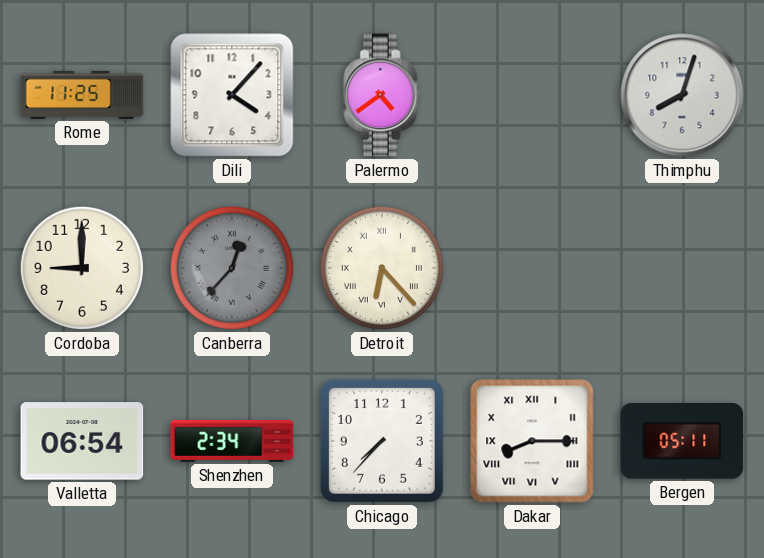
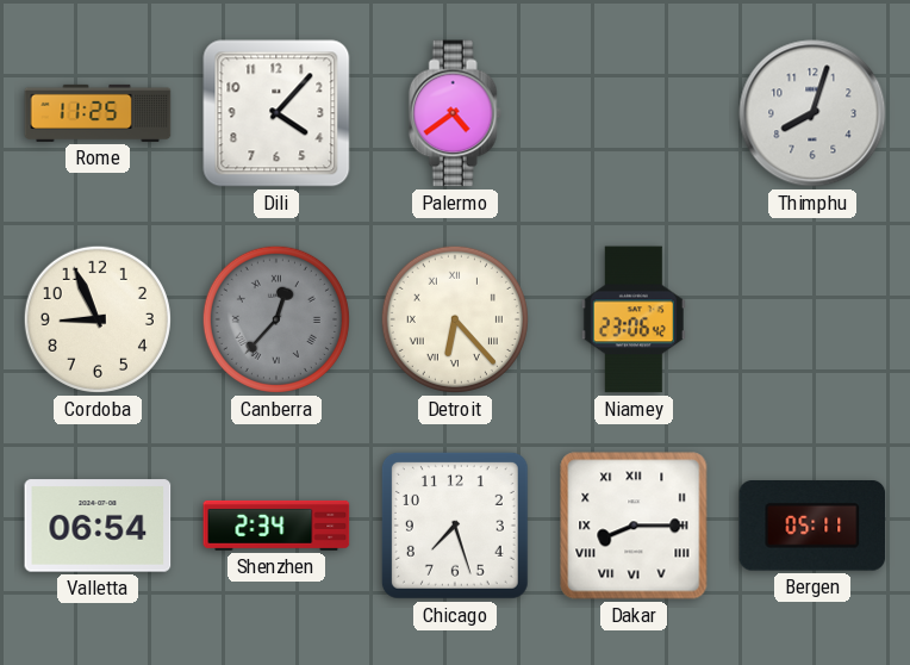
Cordoba: 9:00 -> 8:56
Niamey: none -> 23:06
Chicago: 7:37 -> 7:27
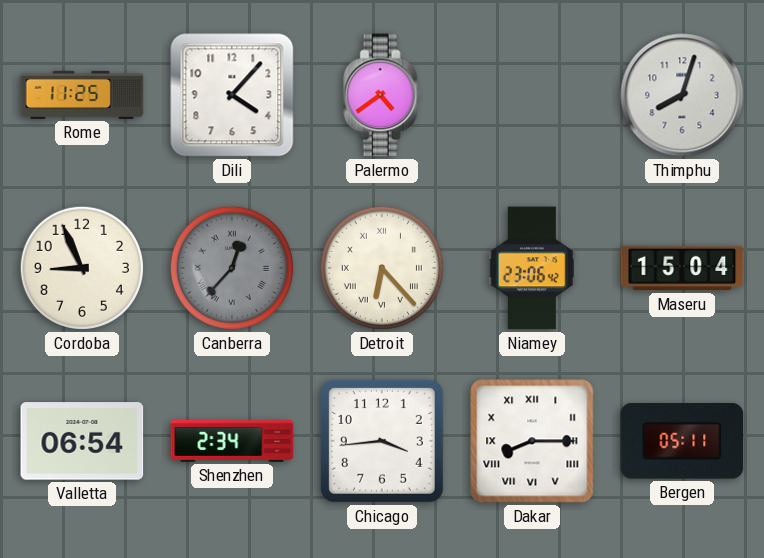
Maseru: none -> 15:04
Chicago: 7:27 -> 3:44
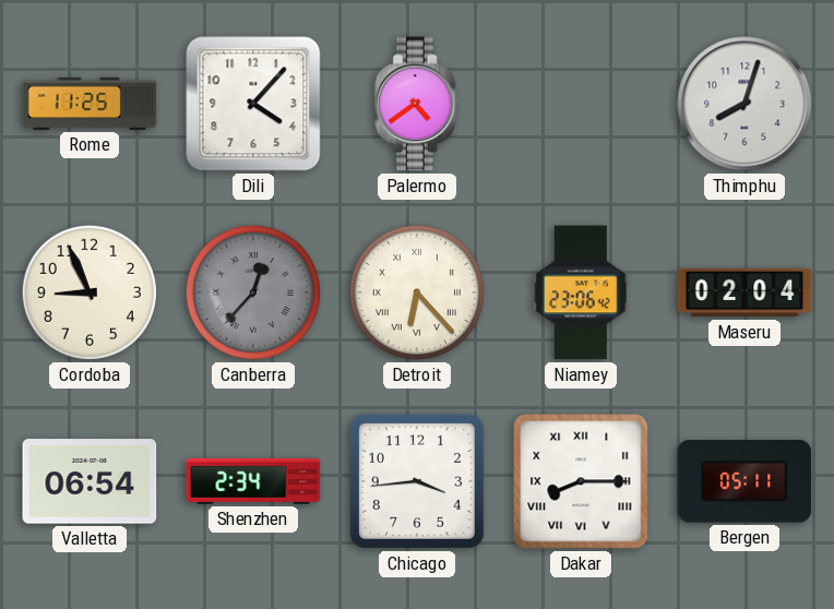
Maseru: 15:04 -> 02:04
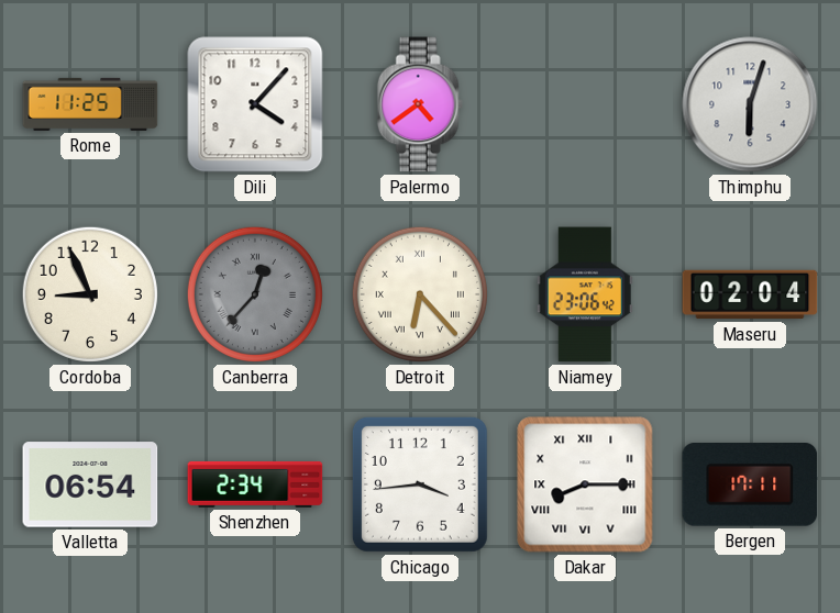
Thimphu: 8:03 -> 6:03
Bergen: 05:11 -> 17:11
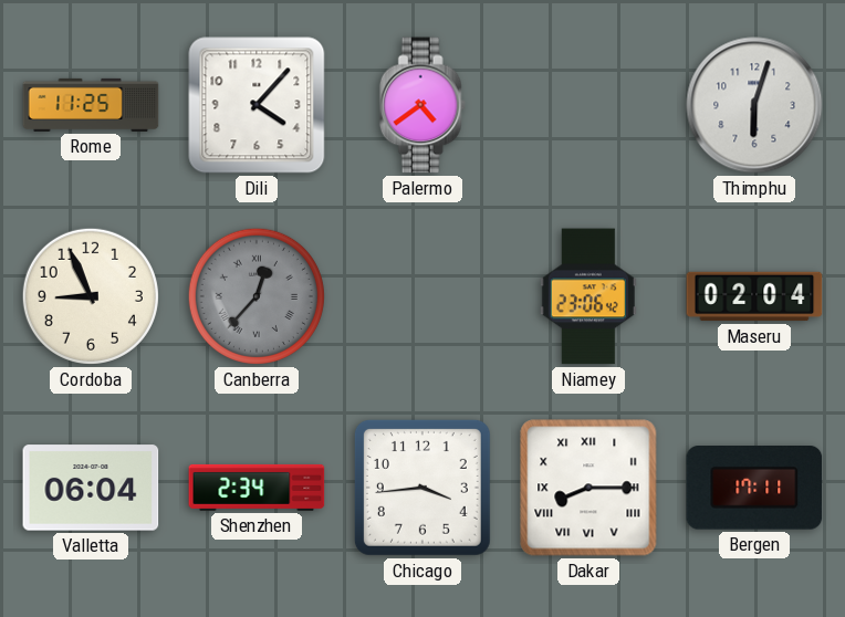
Detroit: 6:23 -> none
Valletta: 06:54 -> 06:04
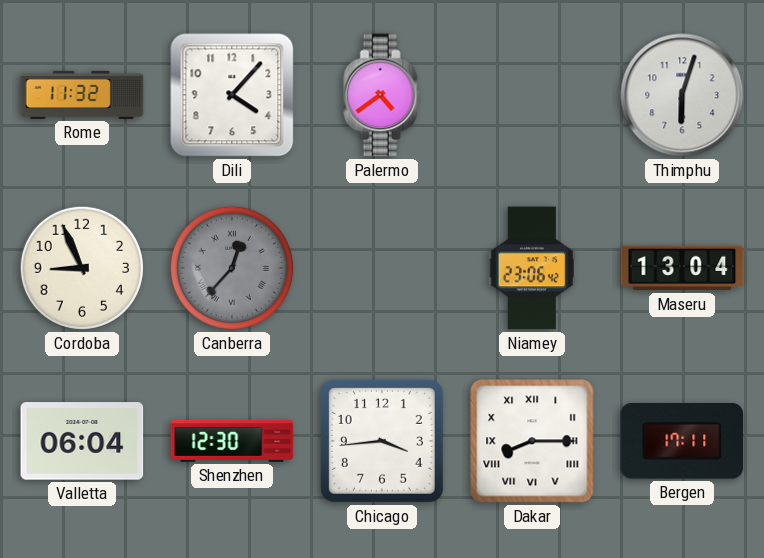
Rome: 11:25 -> 11:32
Maseru: 02:04 -> 13:04
Shenzhen: 2:34 -> 12:30
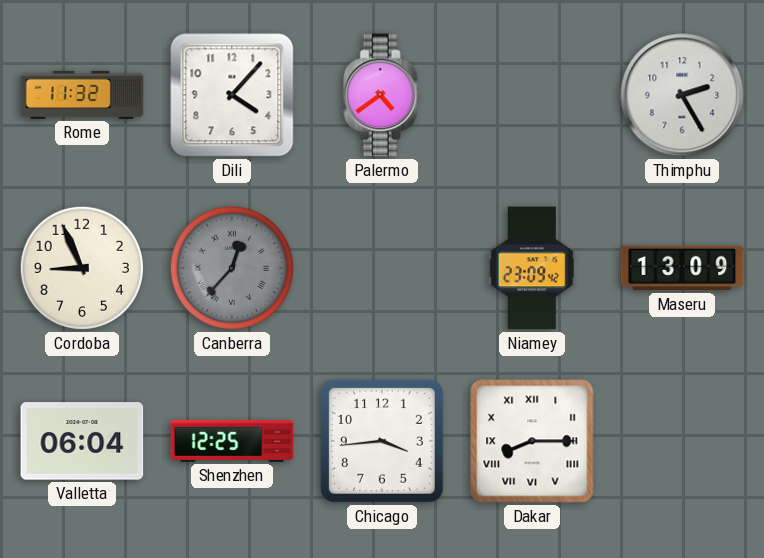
Thimphu: 6:03 -> 2:25
Niamey: 23:06 -> 23:09
Maseru: 13:04 -> 13:09
Shenzhen: 12:30 -> 12:25
Bergen: 17:11 -> none
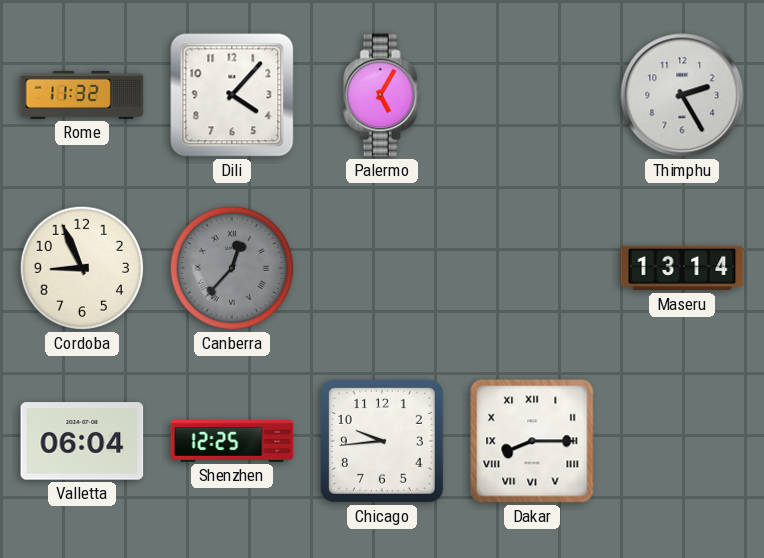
Palermo: 4:39 -> 5:05
Niamey: 23:09 -> none
Maseru: 13:09 -> 13:14
Chicago: 3:44 -> 9:44
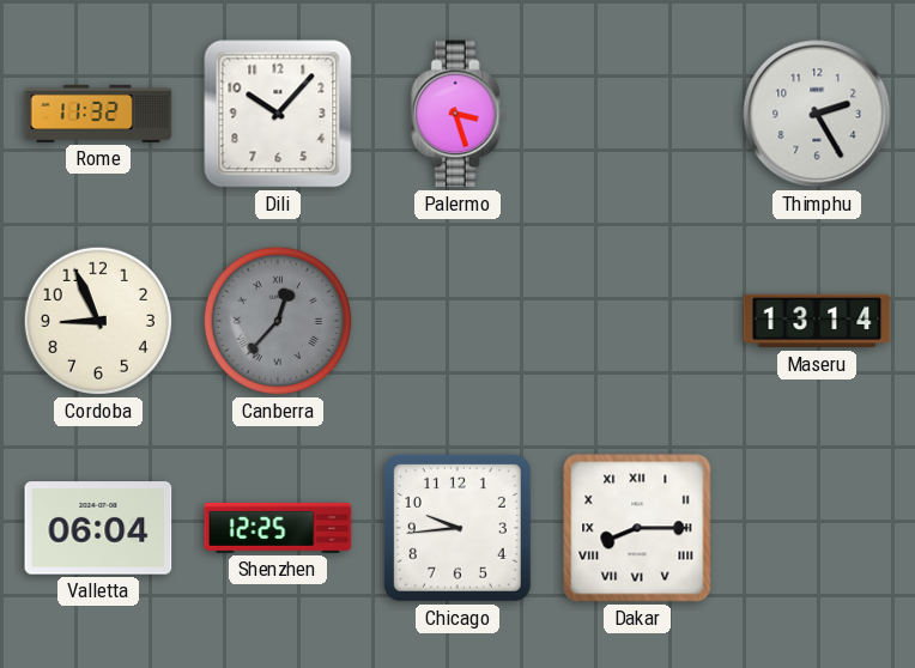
Dili: 4:07 -> 10:07
Palermo: 5:05 -> 3:27
